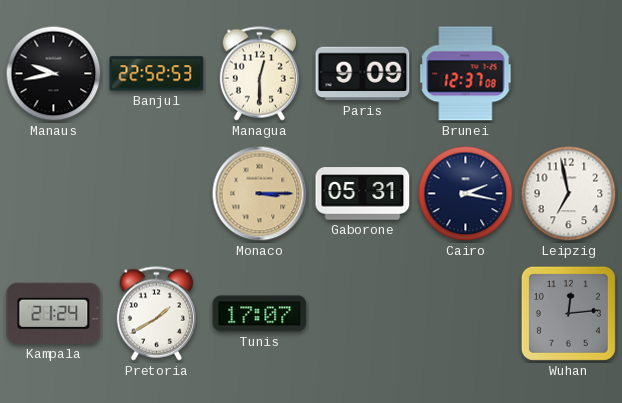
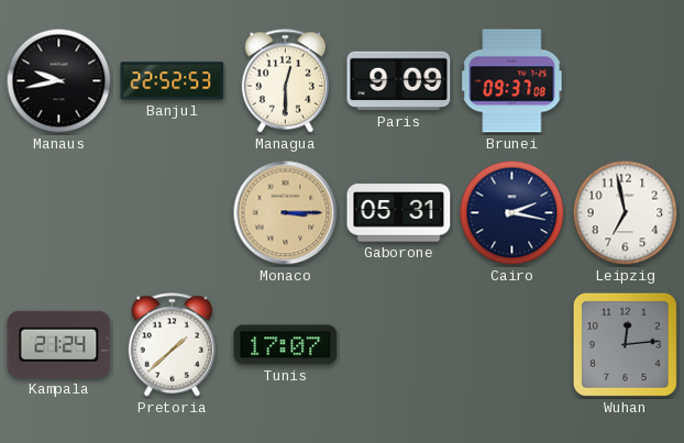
Brunei: 12:37 -> 09:37
Pretoria: 1:40 -> 1:38
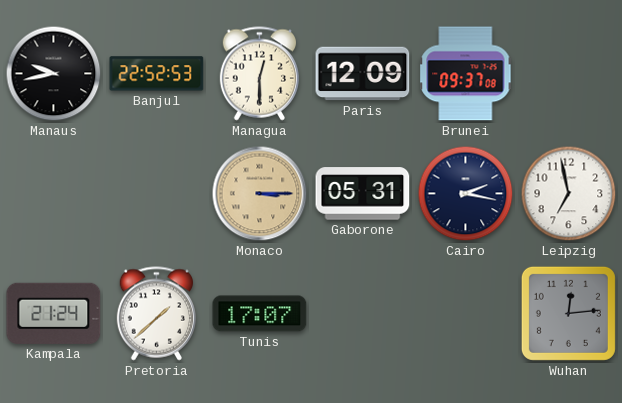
Paris: 9:09 -> 12:09
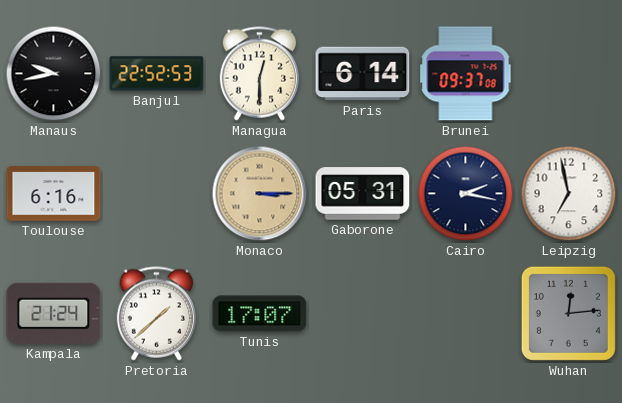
Paris: 12:09 -> 6:14
Toulouse: none -> 6:16
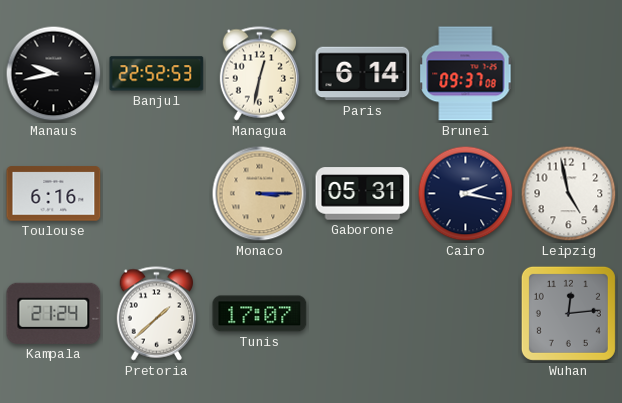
Managua: 12:30 -> 12:32
Leipzig: 6:58 -> 4:58
